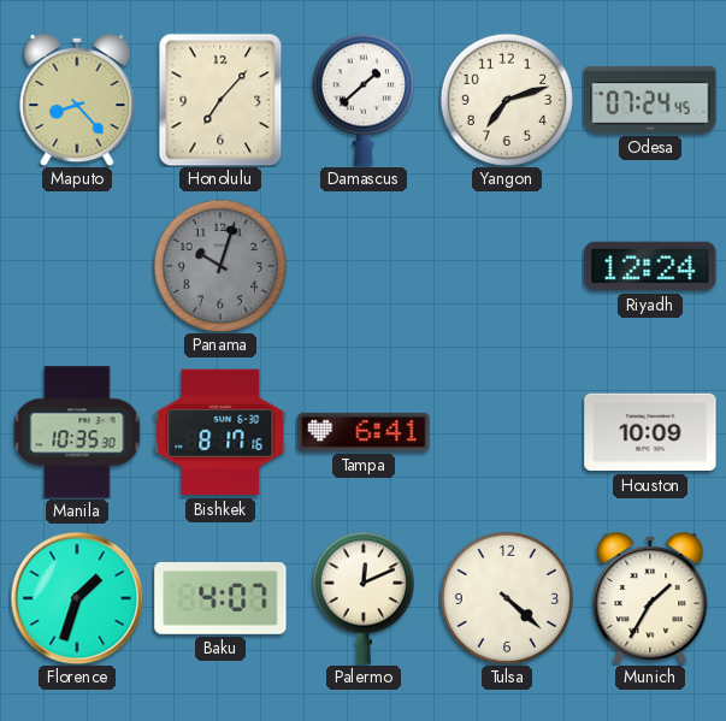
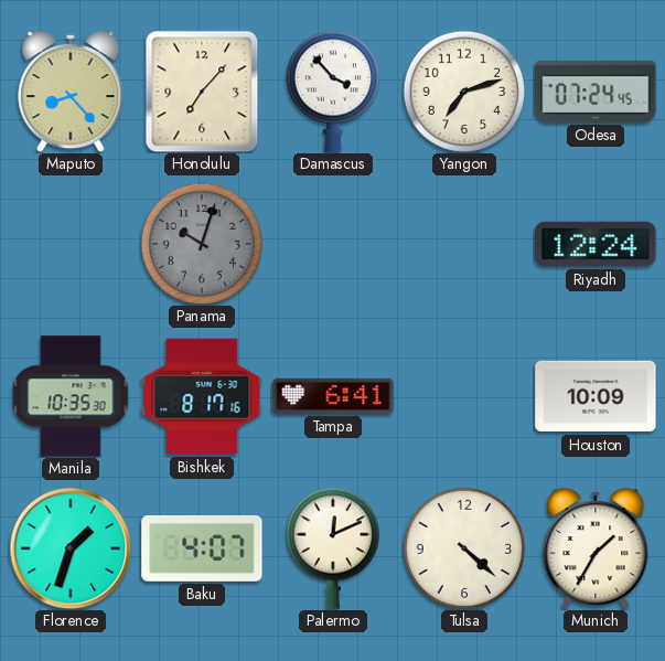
Damascus: 1:38 -> 3:53
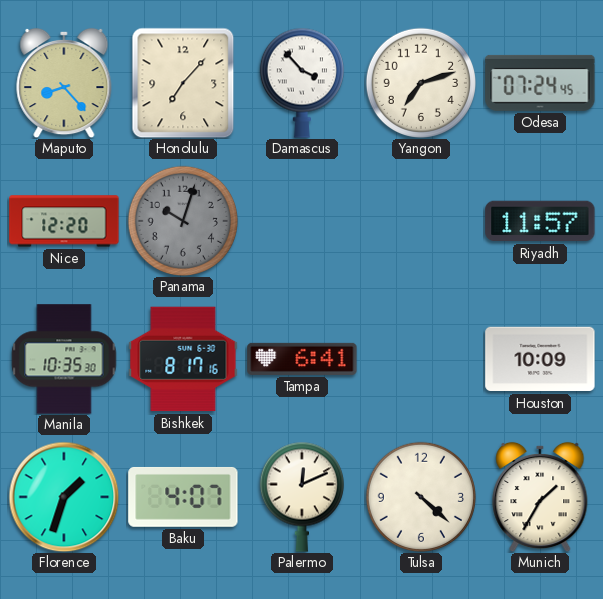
Nice: none -> 12:20
Riyadh: 12:24 -> 11:57
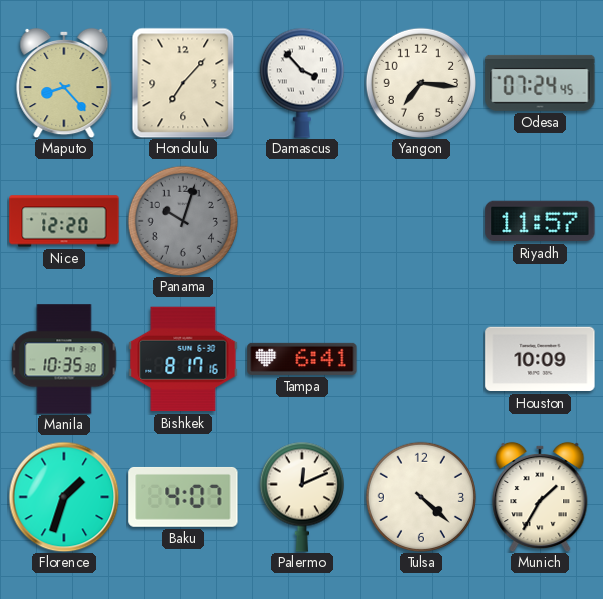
Yangon: 7:12 -> 7:16
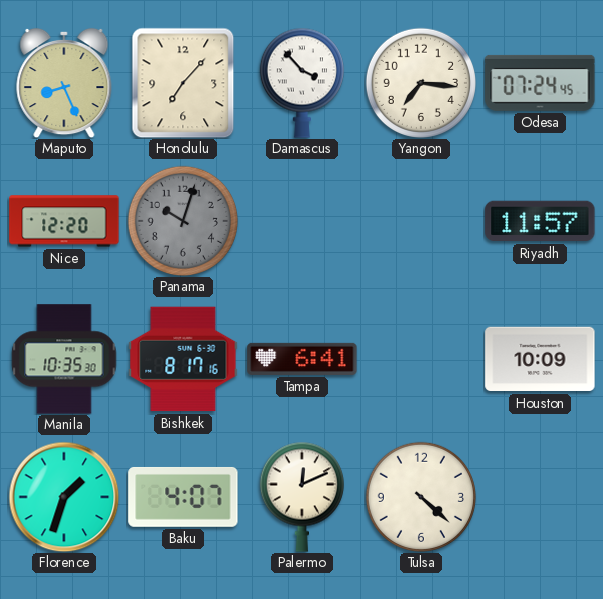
Maputo: 8:23 -> 8:26
Munich: 1:35 -> none
